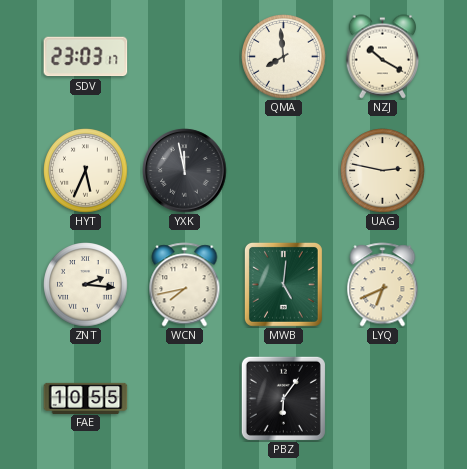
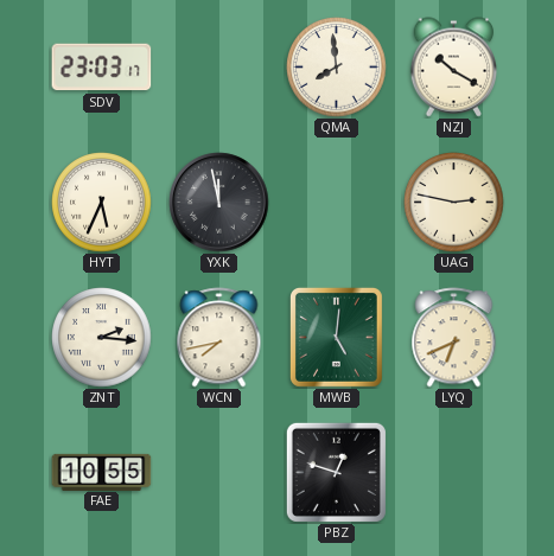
PBZ: 6:06 -> 12:48
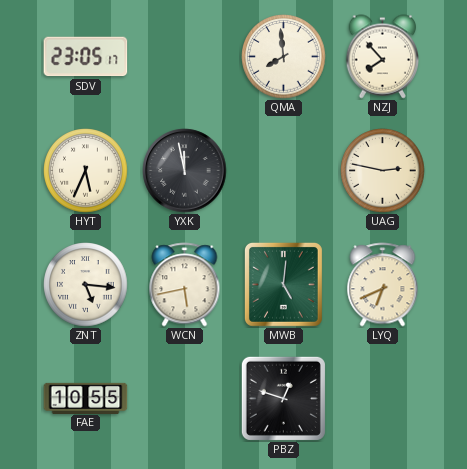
SDV: 23:03 -> 23:05
NZJ: 10:20 -> 7:53
ZNT: 2:16 -> 5:16
WCN: 7:43 -> 5:43
